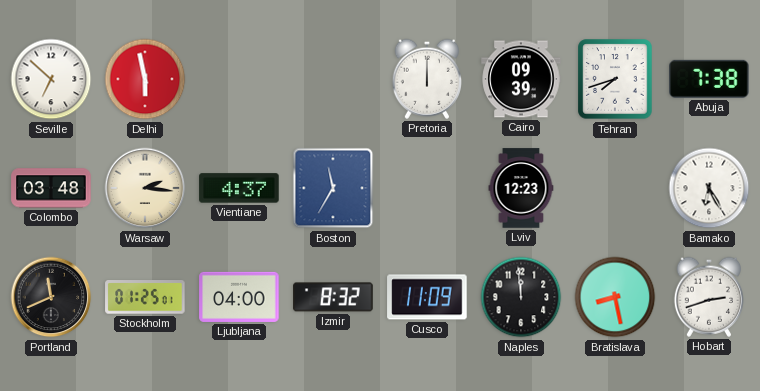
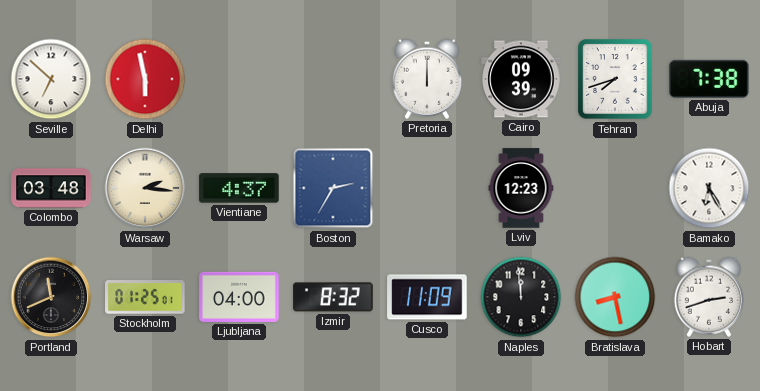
Boston: 11:35 -> 2:35
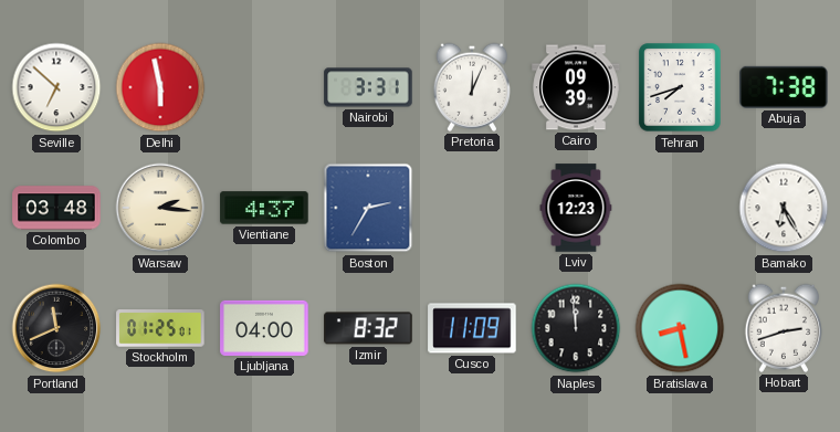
Nairobi: none -> 3:31
Pretoria: 12:00 -> 12:04
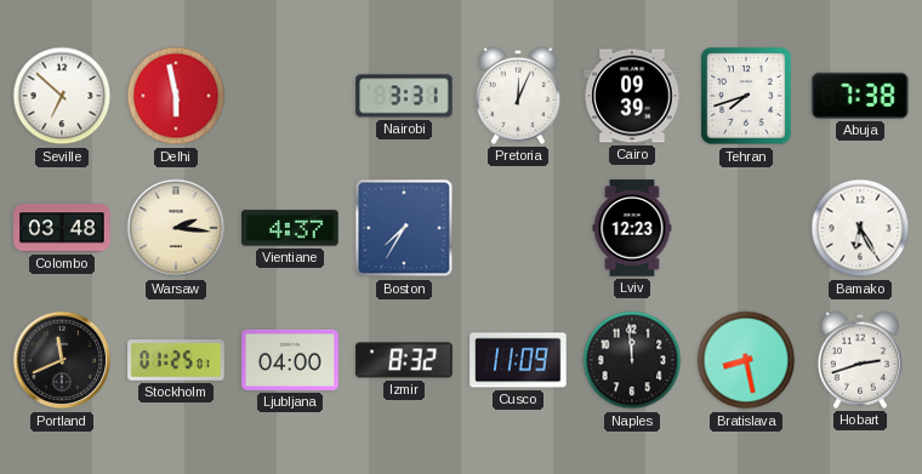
Boston: 2:35 -> 7:35
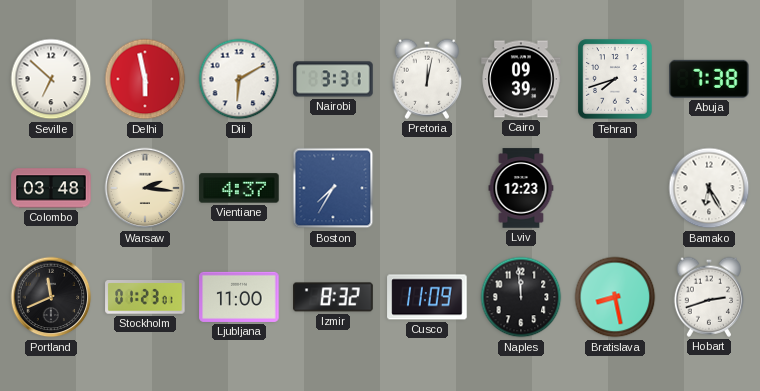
Dili: none -> 6:10
Pretoria: 12:04 -> 12:02
Stockholm: 01:25 -> 01:23
Ljubljana: 04:00 -> 11:00
